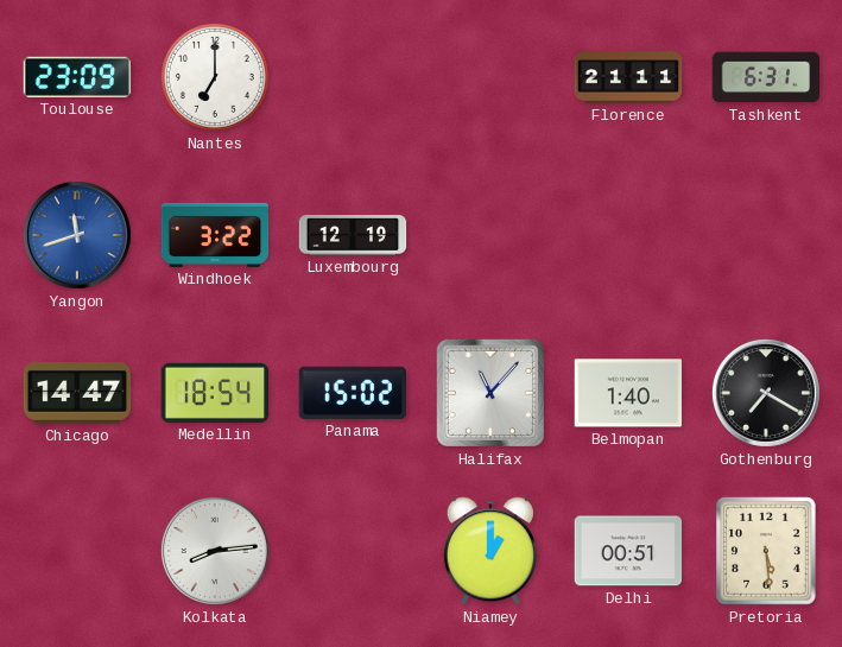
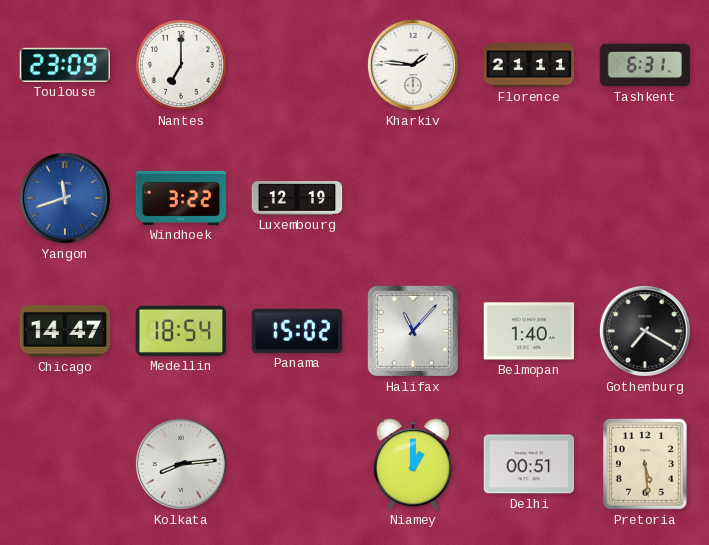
Kharkiv: none -> 1:46
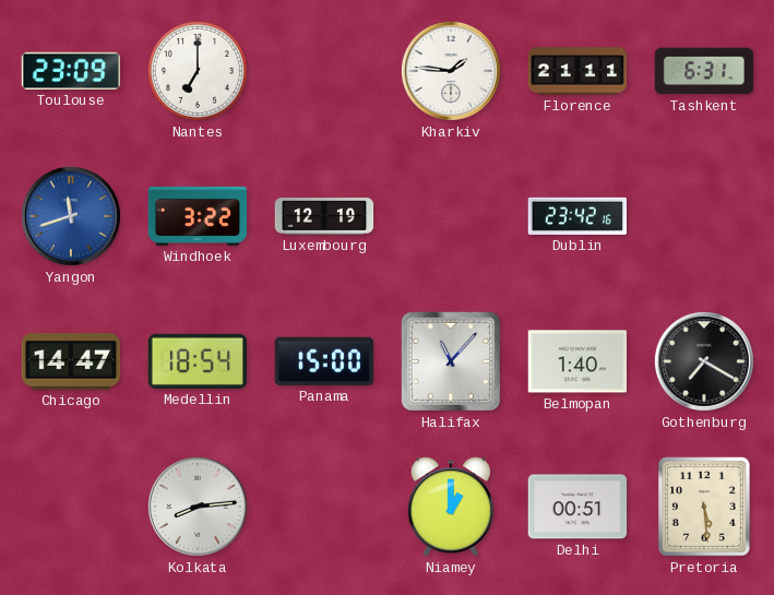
Dublin: none -> 23:42
Panama: 15:02 -> 15:00
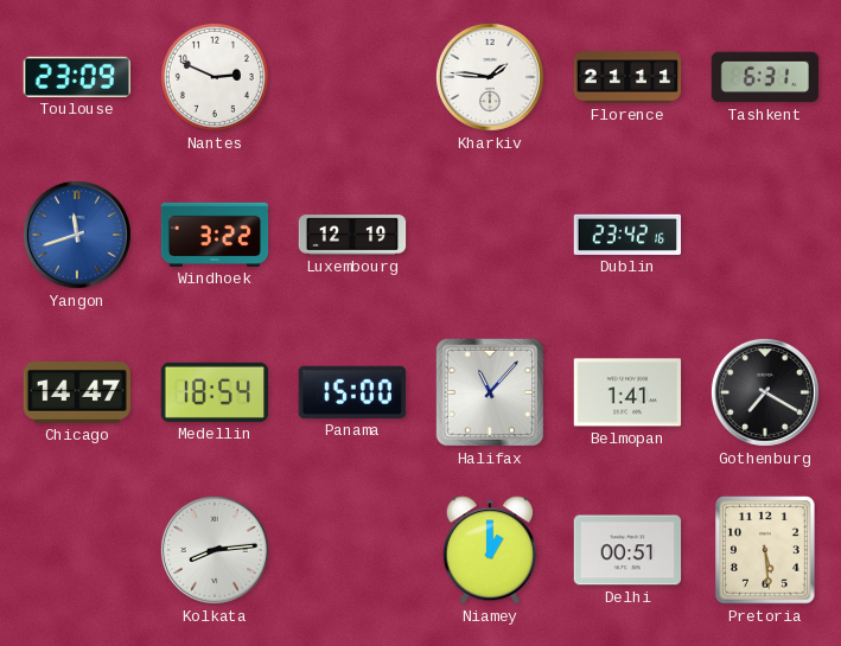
Nantes: 7:00 -> 2:49
Belmopan: 1:40 -> 1:41
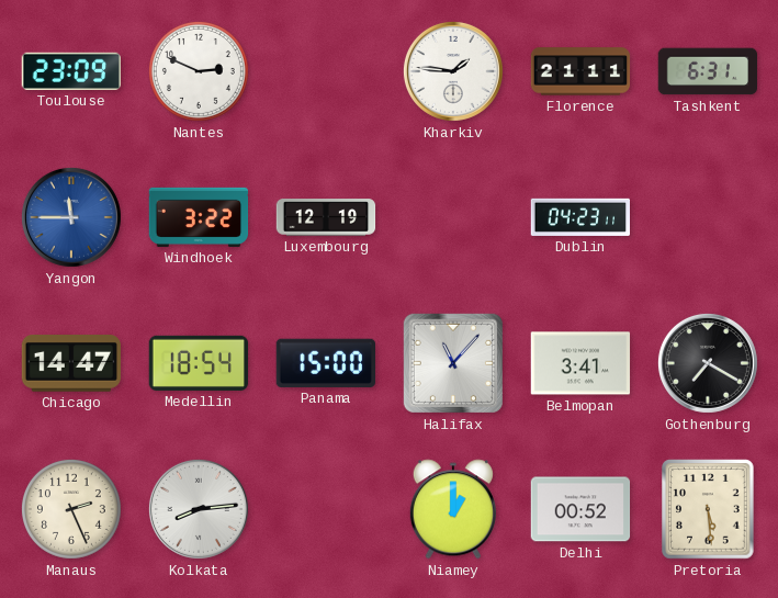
Yangon: 11:42 -> 11:45
Dublin: 23:42 -> 04:23
Belmopan: 1:41 -> 3:41
Manaus: none -> 2:26
Delhi: 00:51 -> 00:52
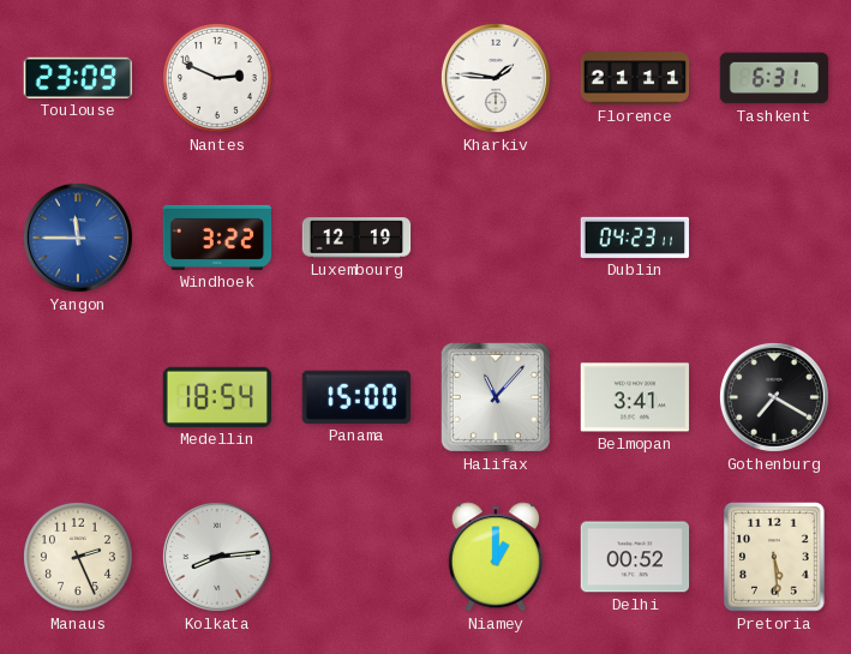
Chicago: 14:47 -> none
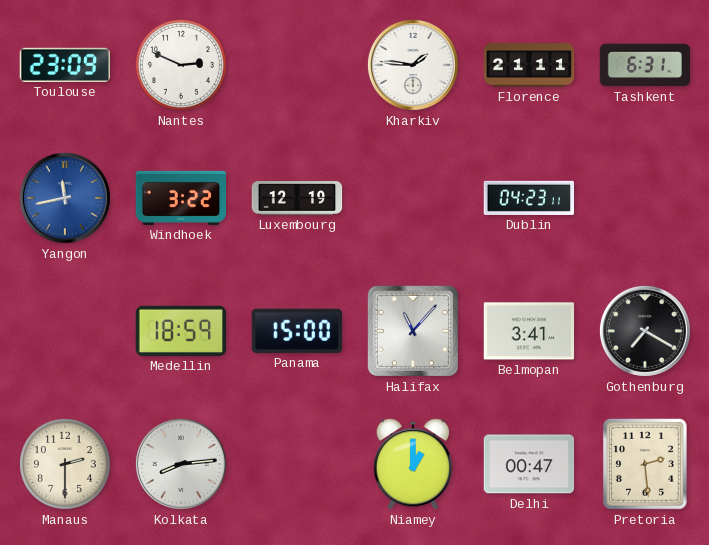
Yangon: 11:45 -> 11:43
Medellin: 18:54 -> 18:59
Manaus: 2:26 -> 2:30
Delhi: 00:52 -> 00:47
Pretoria: 5:29 -> 2:29
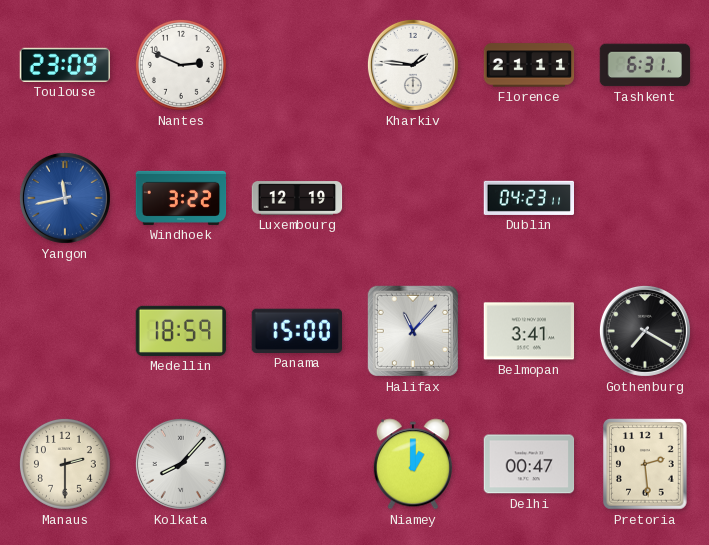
Kolkata: 8:14 -> 8:07
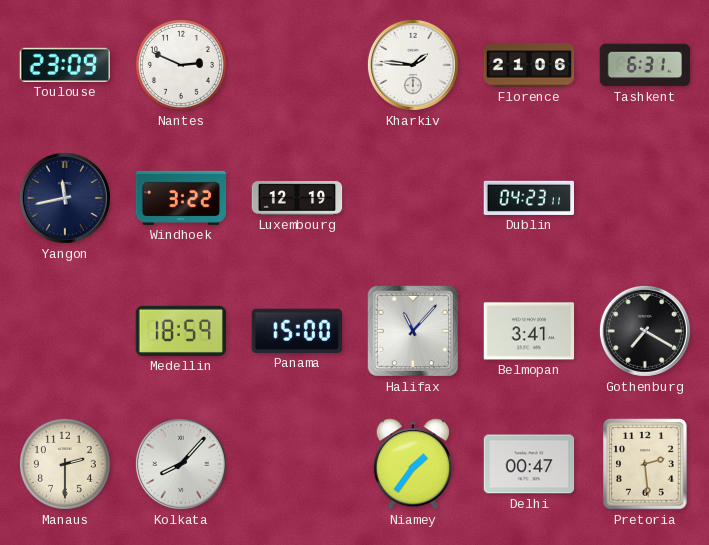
Florence: 21:11 -> 21:06
Yangon dial: blue -> navy
Niamey: 1:00 -> 1:36
